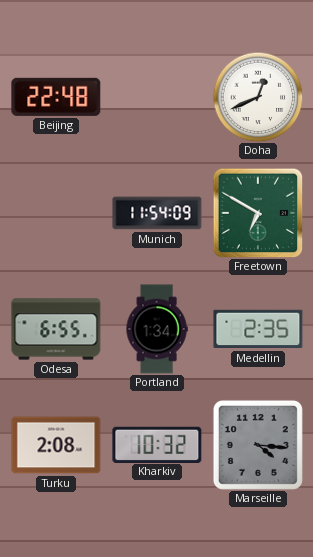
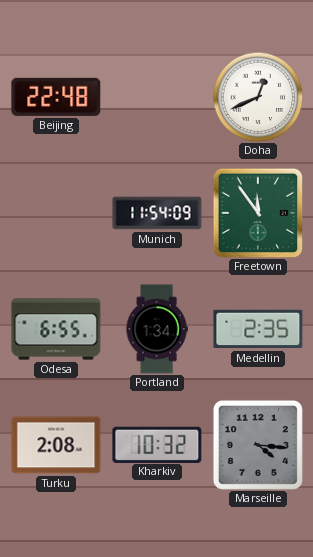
Freetown: 6:50 -> 11:54
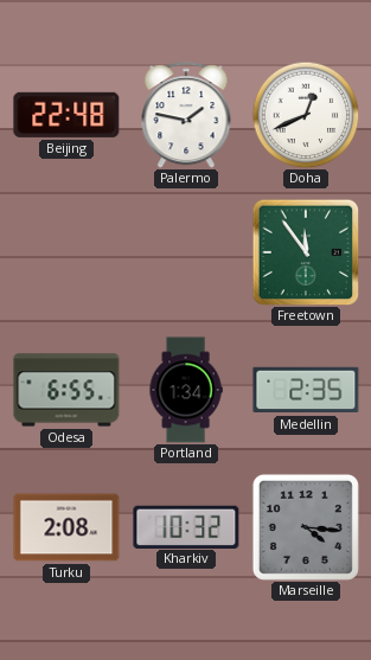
Palermo: none -> 1:47
Munich: 11:54 -> none
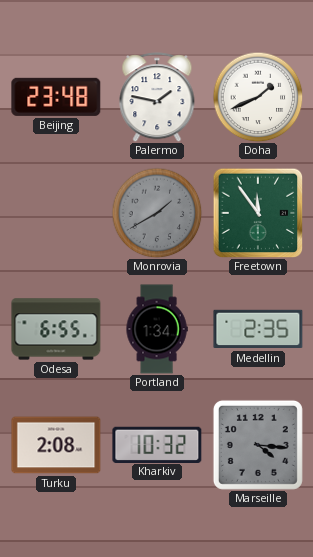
Beijing: 22:48 -> 23:48
Doha: 12:41 -> 1:41
Monrovia: none -> 1:40
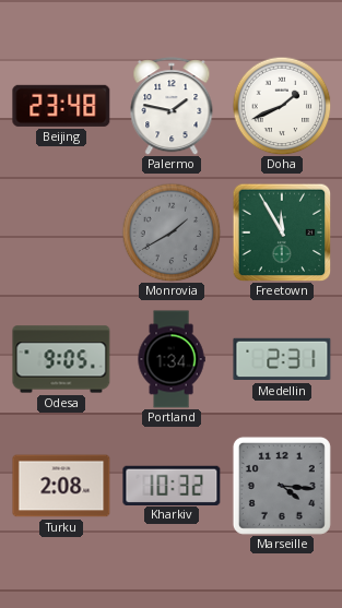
Freetown: 11:54 -> 11:55
Odesa: 6:55 -> 9:05
Medellin: 2:35 -> 2:31
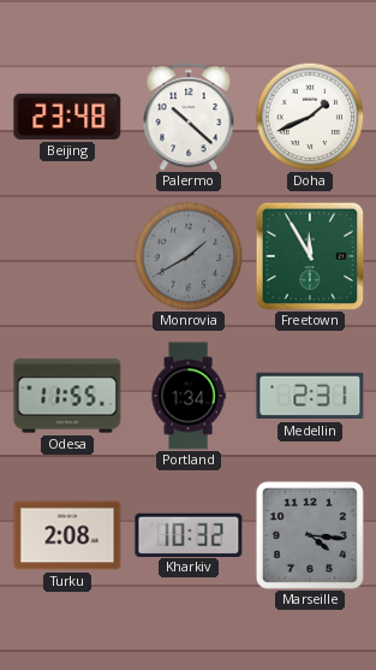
Palermo: 1:47 -> 10:22
Odesa: 9:05 -> 11:55
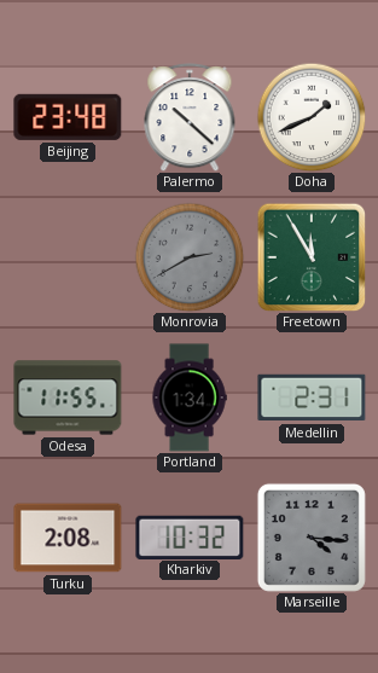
Monrovia: 1:40 -> 2:40
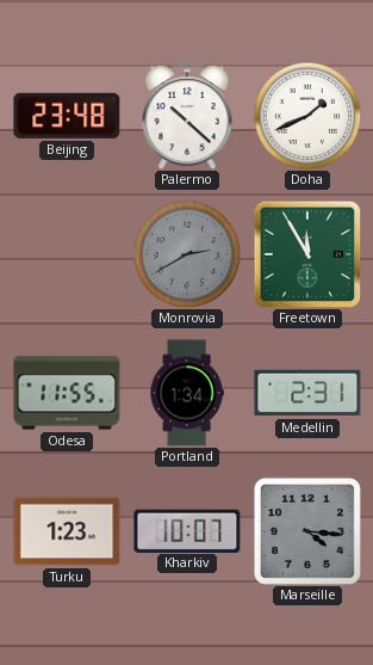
Turku: 2:08 -> 1:23
Kharkiv: 10:32 -> 10:07
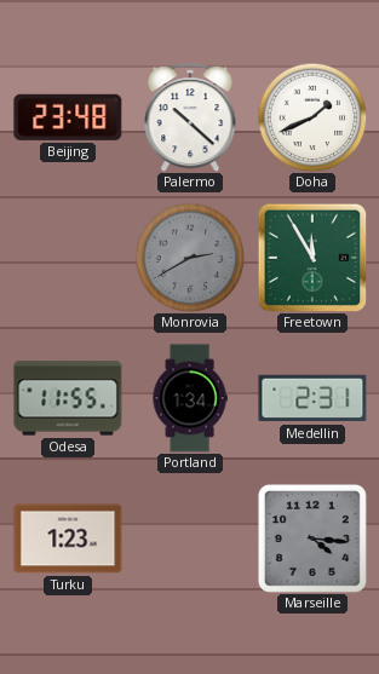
Kharkiv: 10:07 -> none
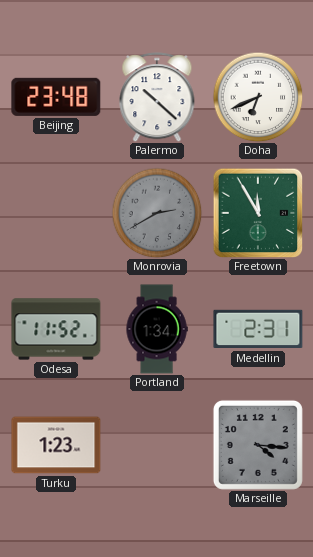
Doha: 1:41 -> 6:41
Odesa: 11:55 -> 11:52
